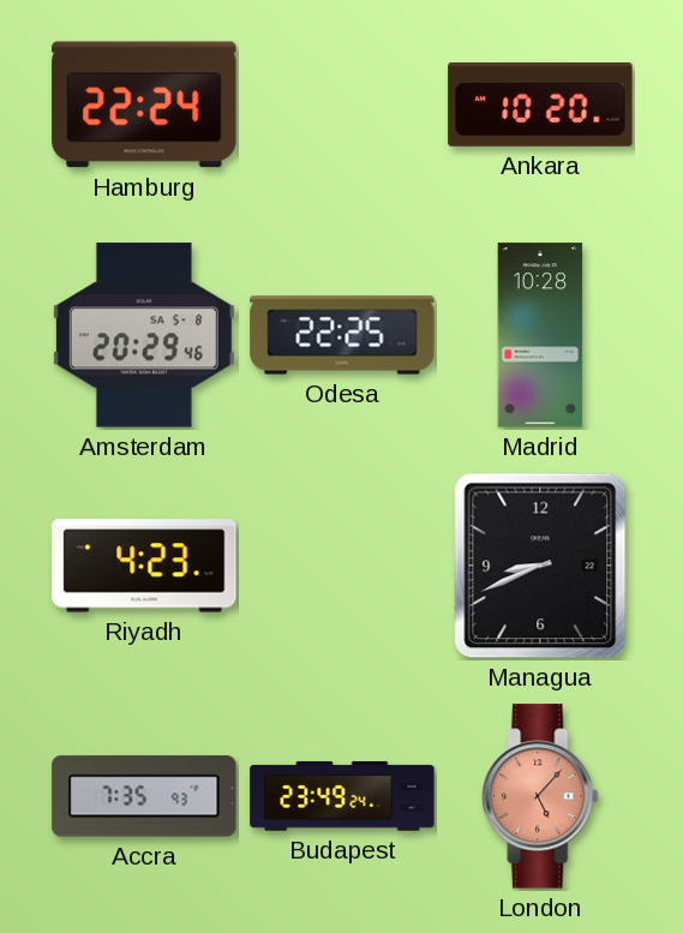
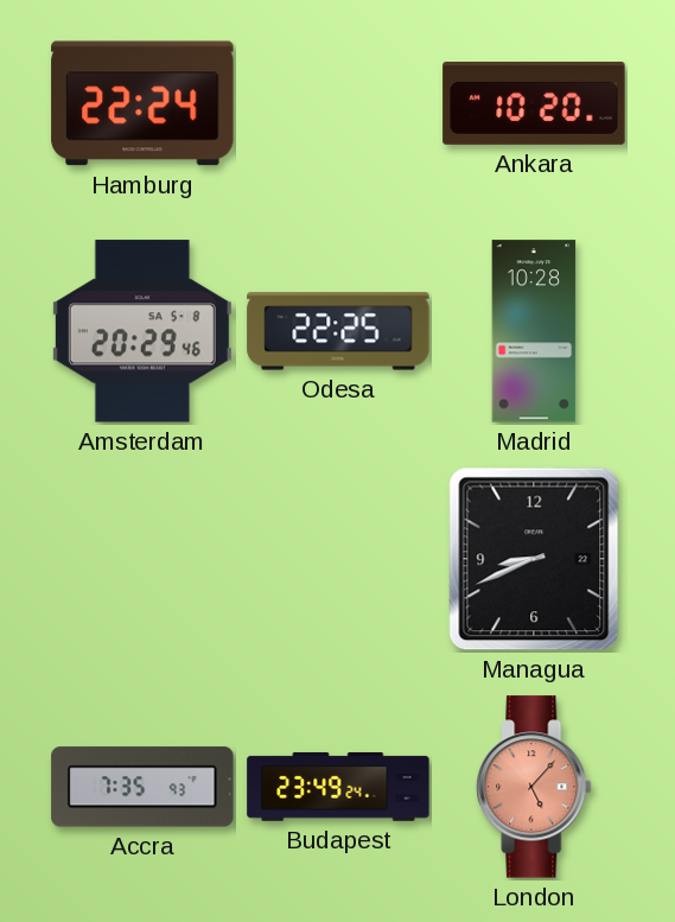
Riyadh: 4:23 -> none
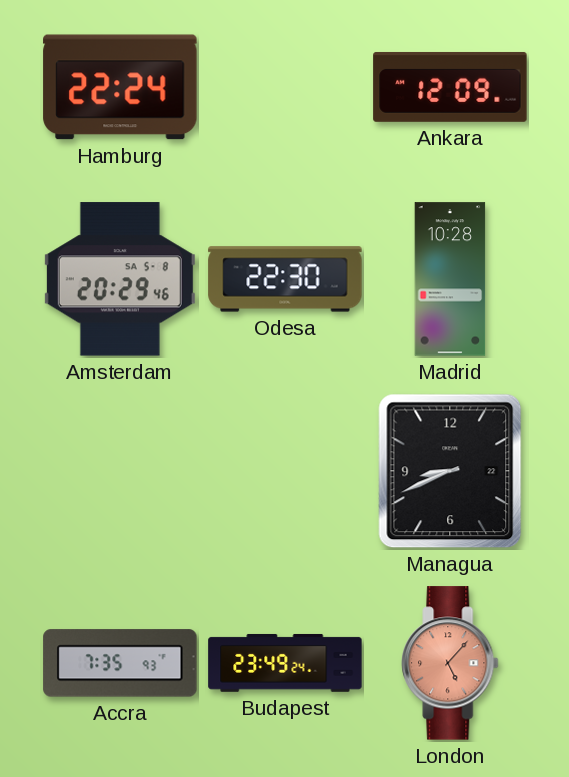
Ankara: 10:20 -> 12:09
Odesa: 22:25 -> 22:30
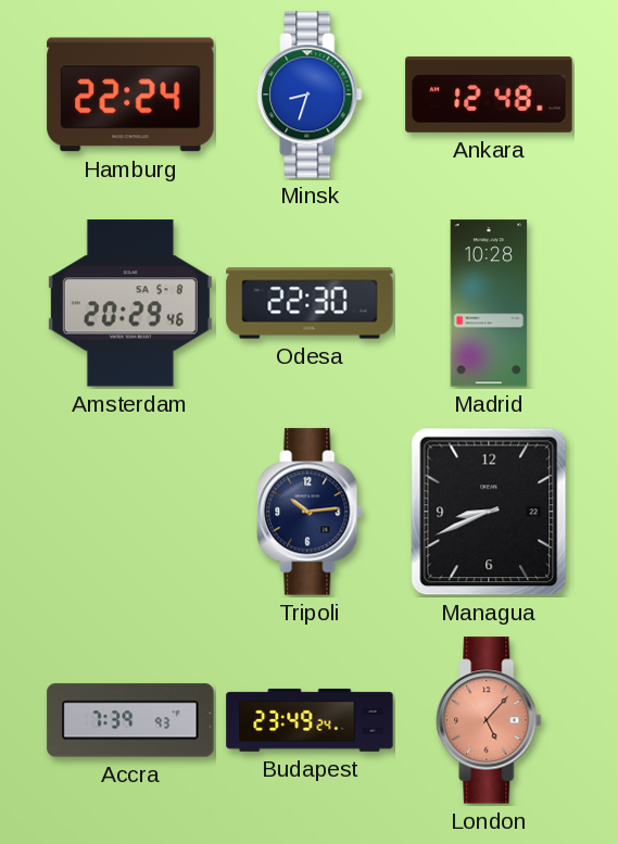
Minsk: none -> 8:33
Ankara: 12:09 -> 12:48
Tripoli: none -> 10:14
Accra: 7:35 -> 7:39
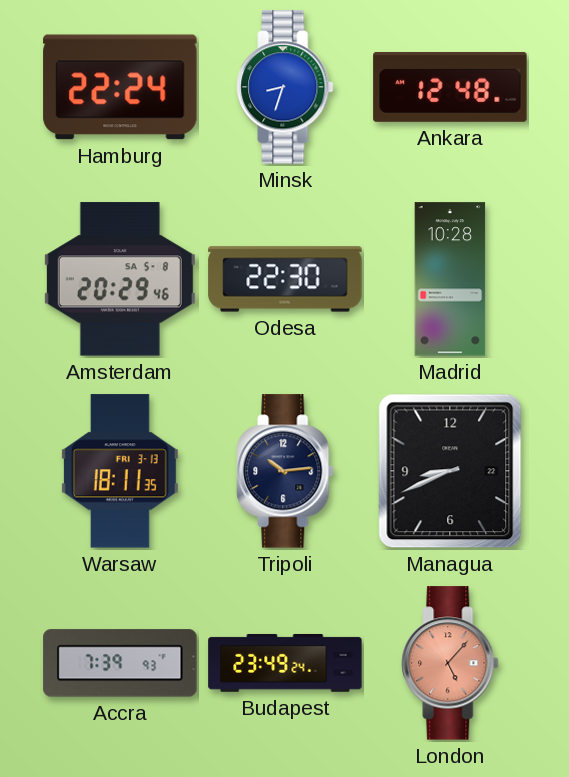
Warsaw: none -> 18:11
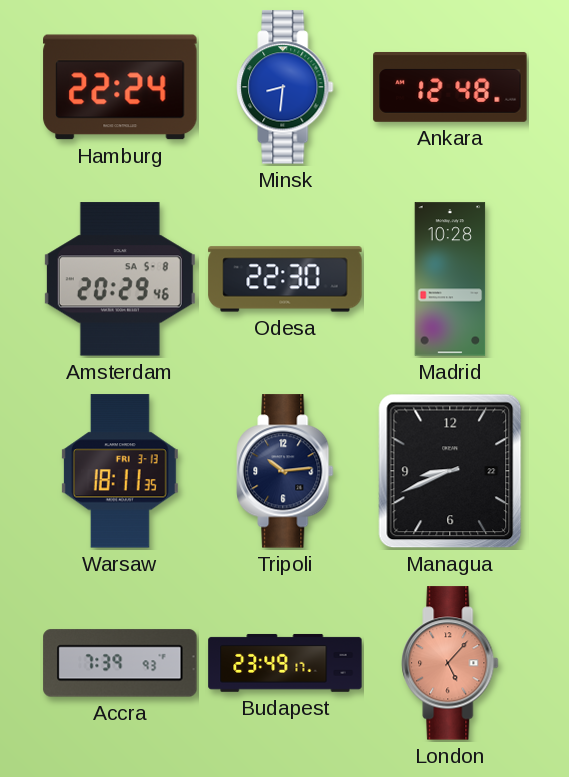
Minsk: 8:33 -> 8:31
Budapest: 23:49:24 -> 23:49:17
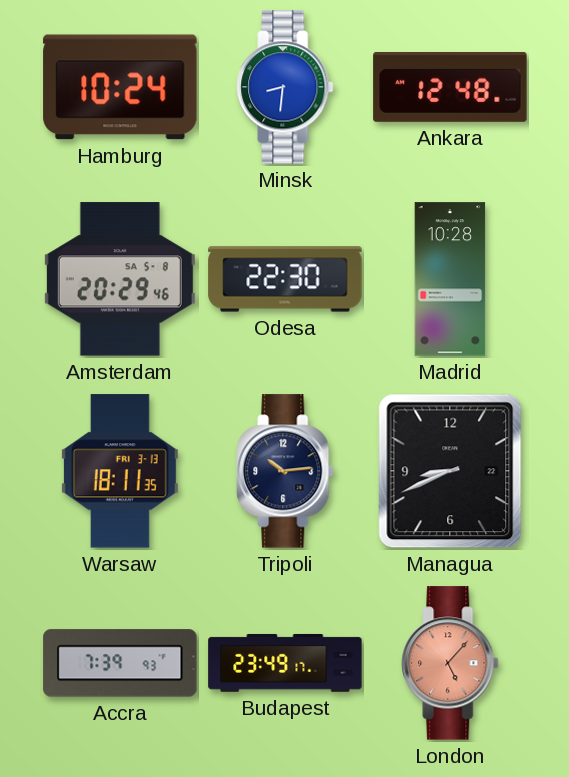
Hamburg: 22:24 -> 10:24
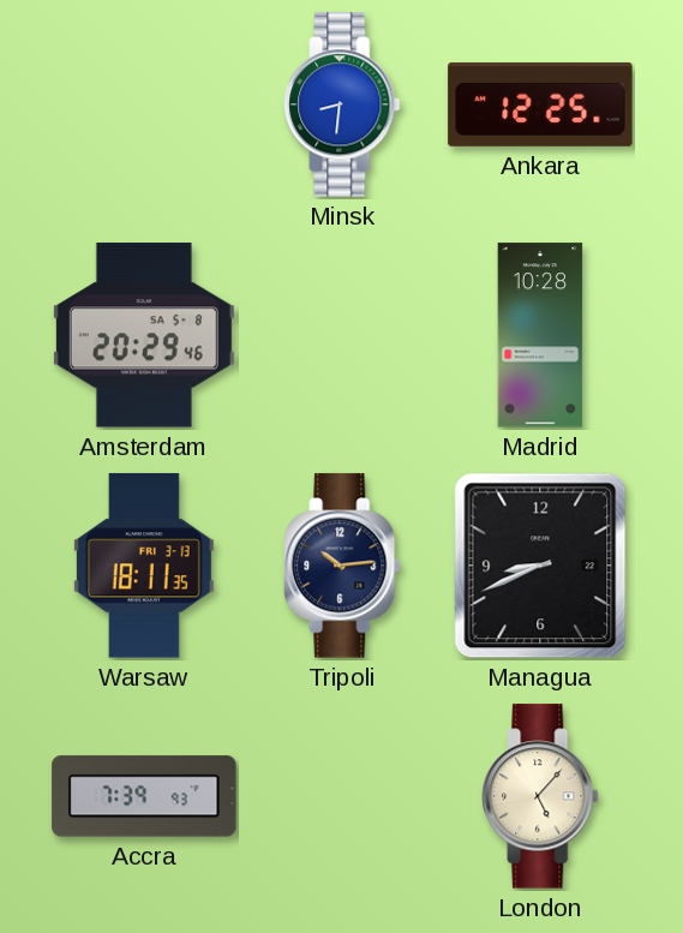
Hamburg: 10:24 -> none
Ankara: 12:48 -> 12:25
Odesa: 22:30 -> none
Budapest: 23:49 -> none
London dial: salmon -> cream
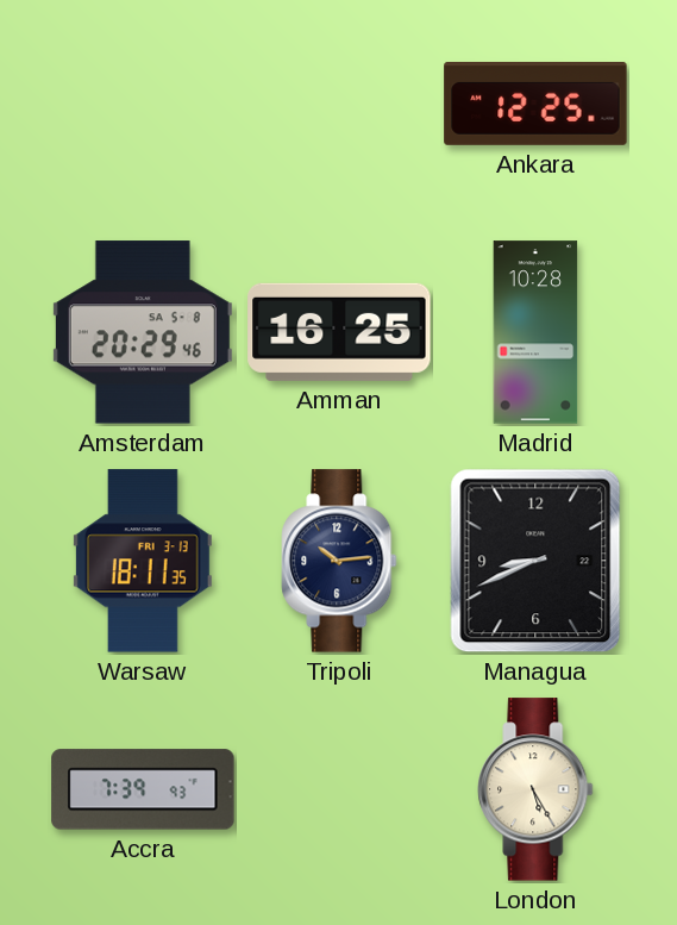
Minsk: 8:31 -> none
Amman: none -> 16:25
London: 5:07 -> 5:25
